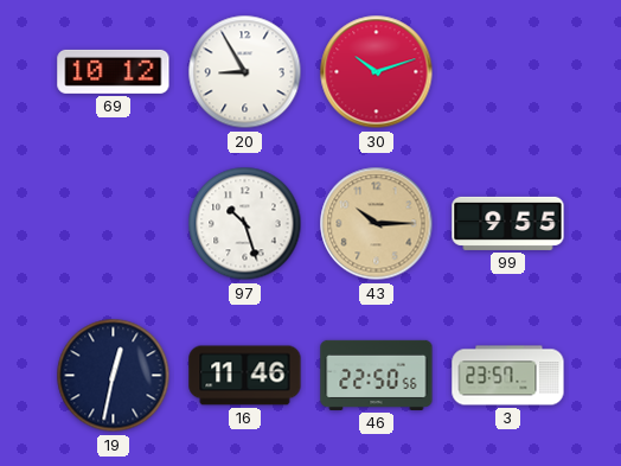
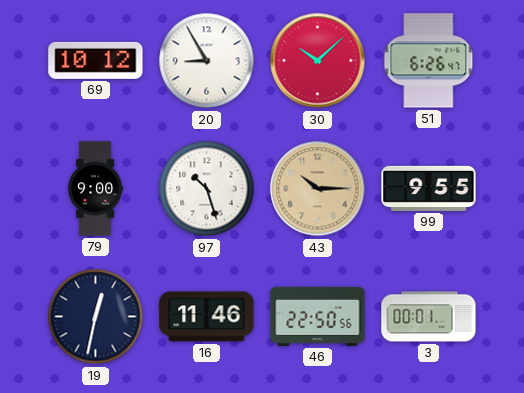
30: 10:12 -> 10:08
51: none -> 6:26
79: none -> 9:00
3: 23:57 -> 00:01
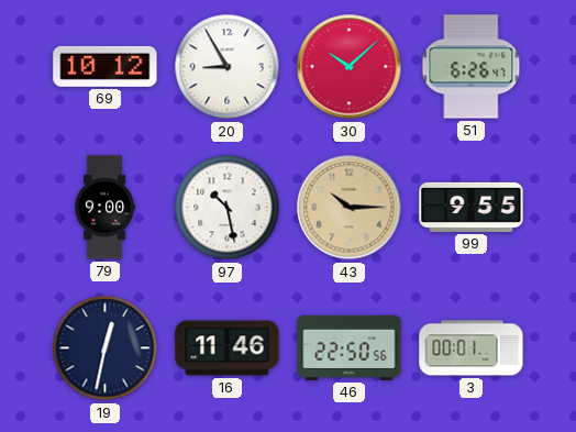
97: 10:27 -> 10:28
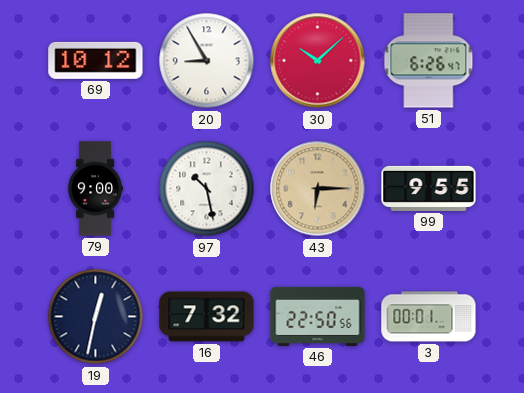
43: 10:15 -> 6:15
16: 11:46 -> 7:32
